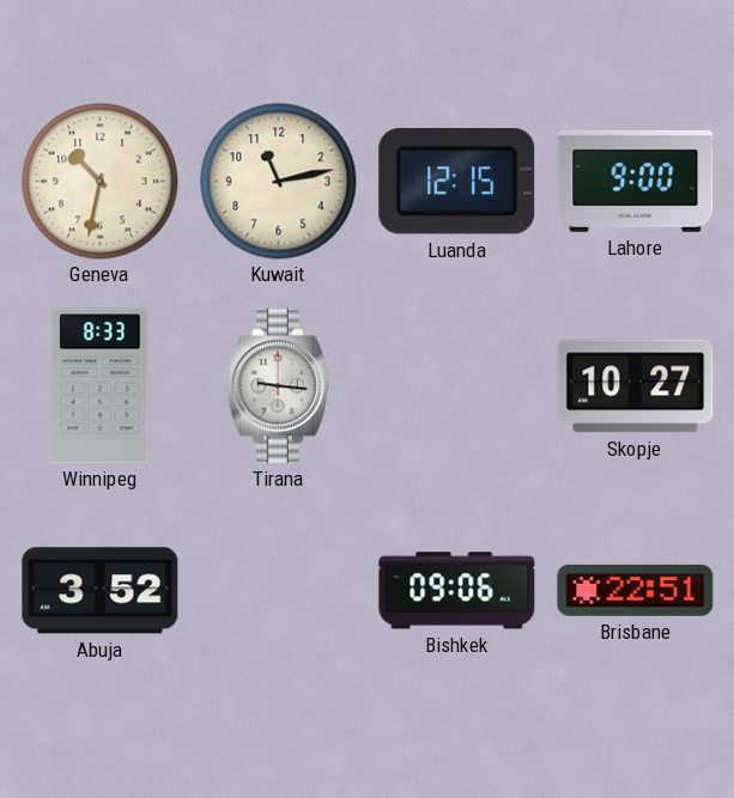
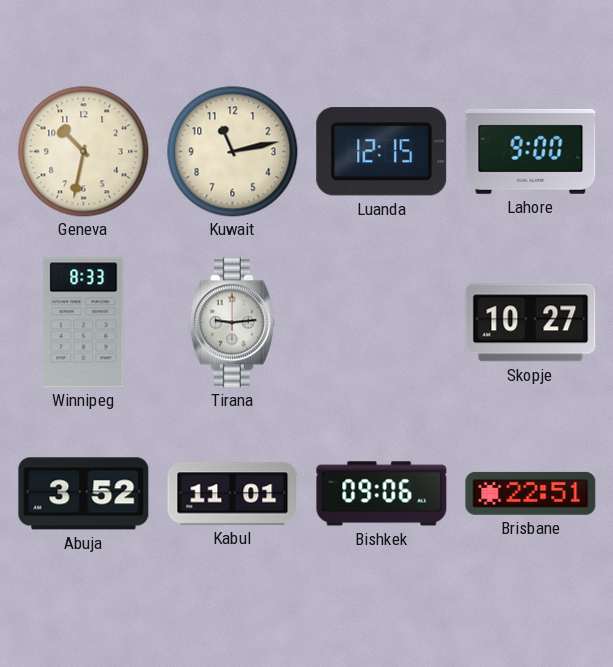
Tirana: 9:16 -> 9:14
Kabul: none -> 11:01
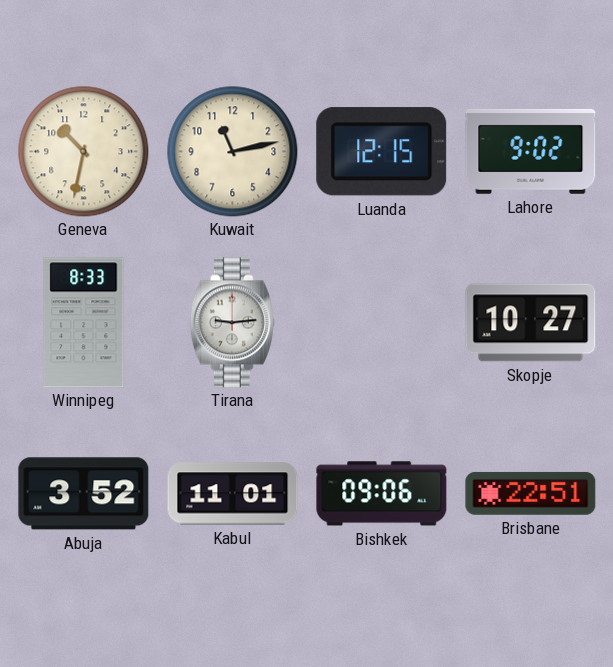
Lahore: 9:00 -> 9:02
